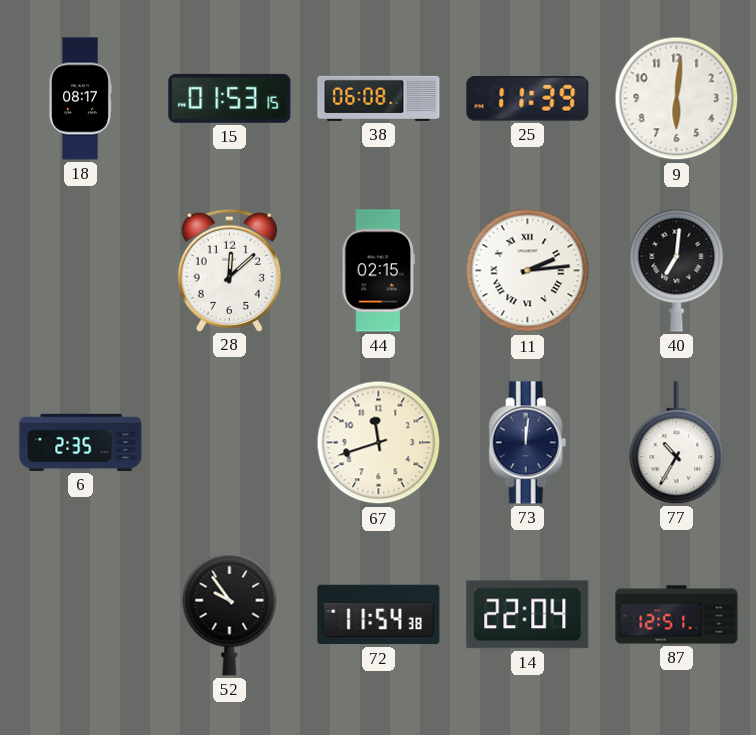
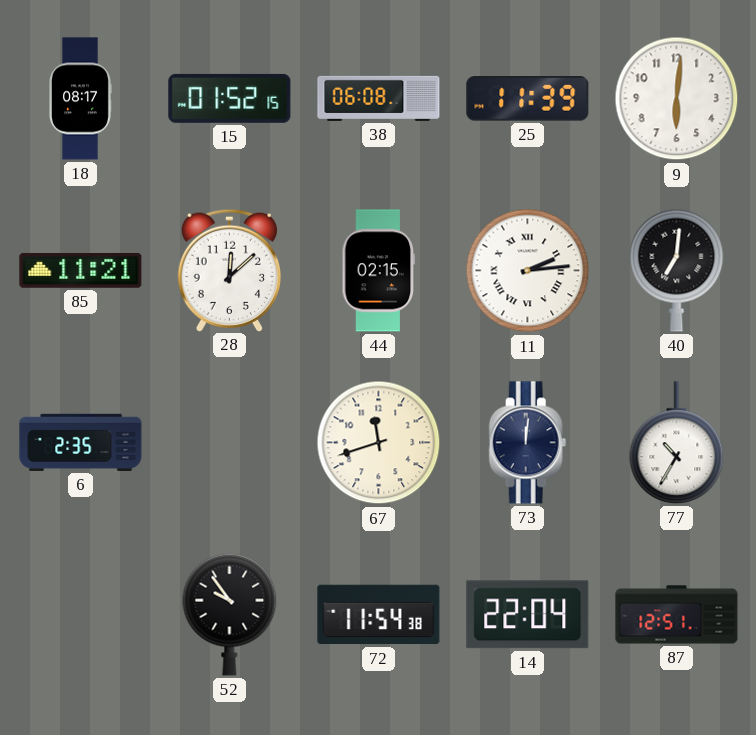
15: 01:53 -> 01:52
85: none -> 11:21
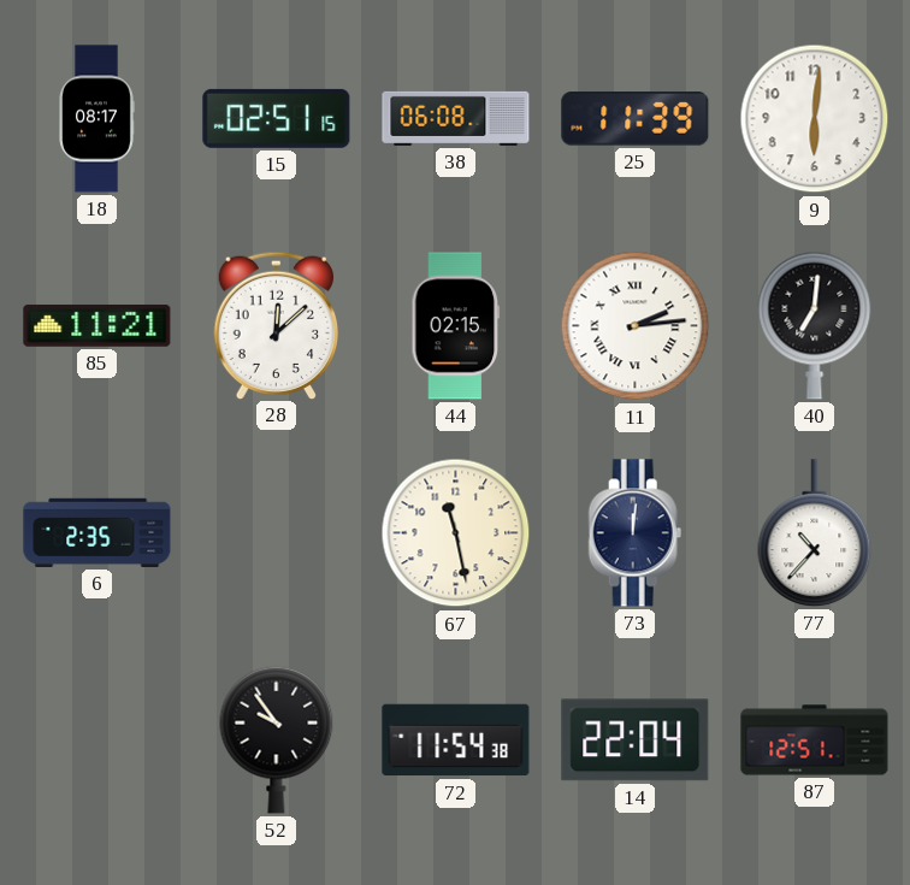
15: 01:52 -> 02:51
67: 11:42 -> 11:28
77: 10:35 -> 10:37
